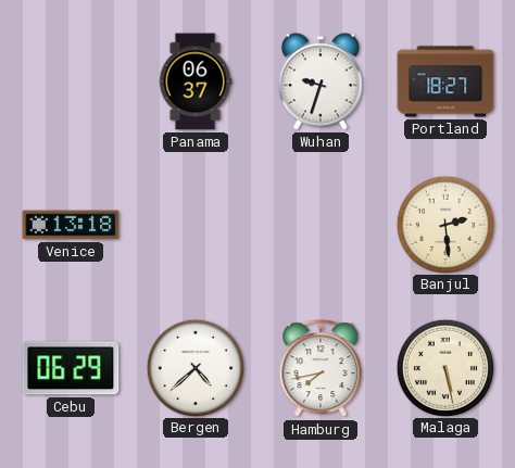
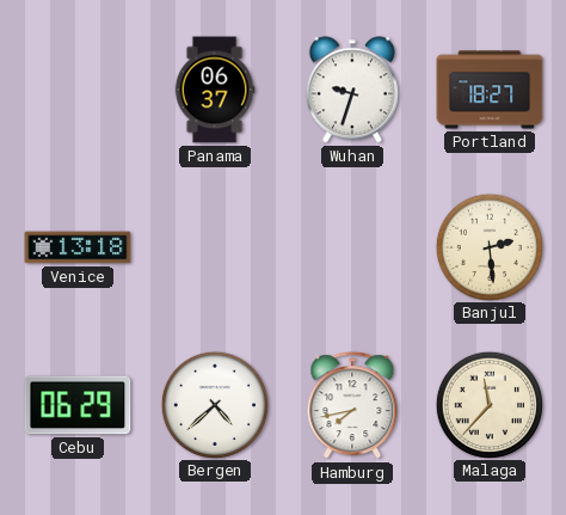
Malaga: 5:28 -> 11:37
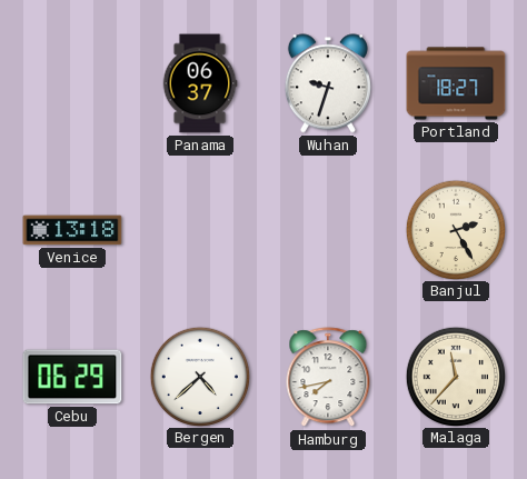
Banjul: 2:29 -> 2:25
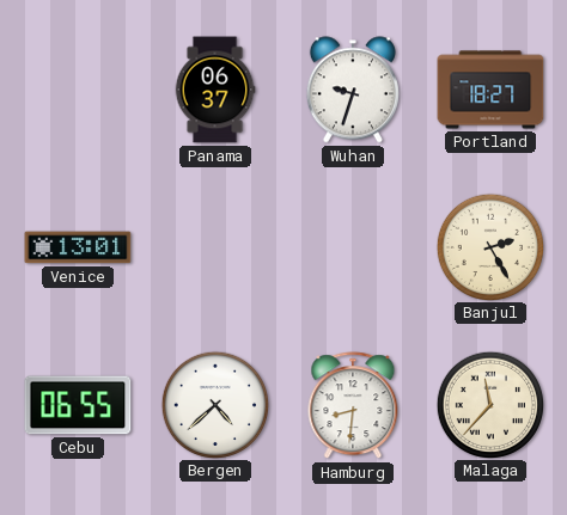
Venice: 13:18 -> 13:01
Cebu: 06:29 -> 06:55
Hamburg: 7:43 -> 8:31
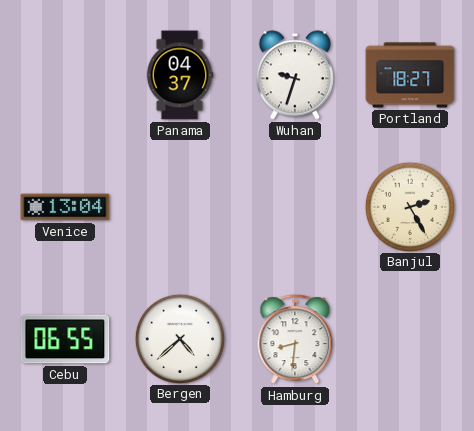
Panama: 06:37 -> 04:37
Venice: 13:01 -> 13:04
Malaga: 11:37 -> none
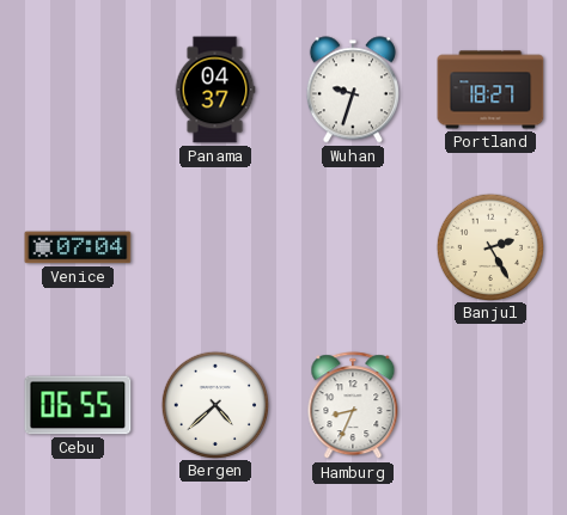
Venice: 13:04 -> 07:04
Hamburg: 8:31 -> 8:34
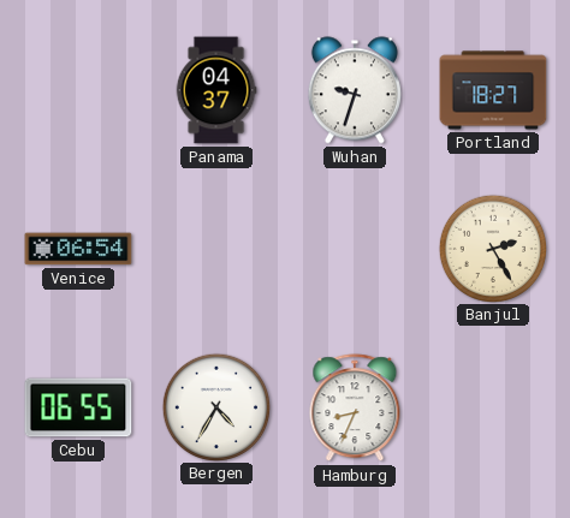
Venice: 07:04 -> 06:54
Bergen: 4:38 -> 4:35
